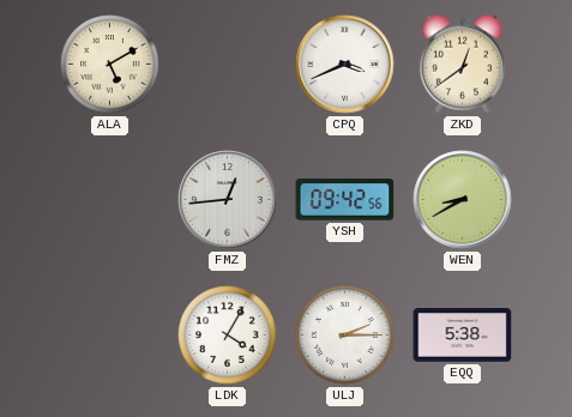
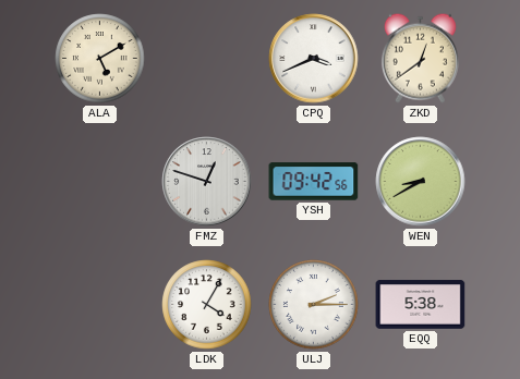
FMZ: 12:44 -> 12:48
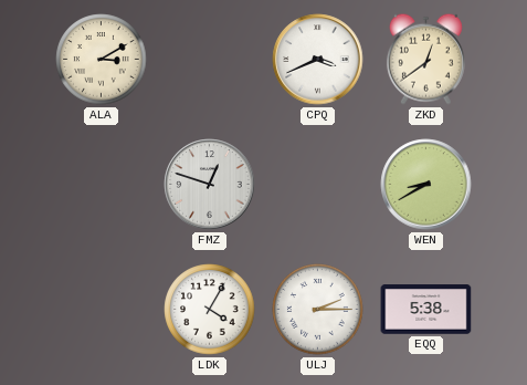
ALA: 5:10 -> 3:10
YSH: 09:42 -> none
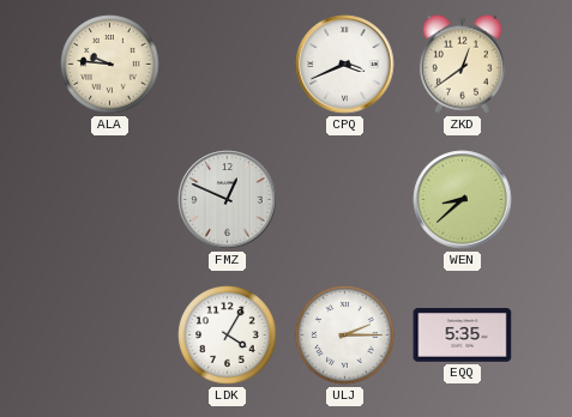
ALA: 3:10 -> 9:46
FMZ: 12:48 -> 12:49
WEN: 8:40 -> 8:38
EQQ: 5:38 -> 5:35
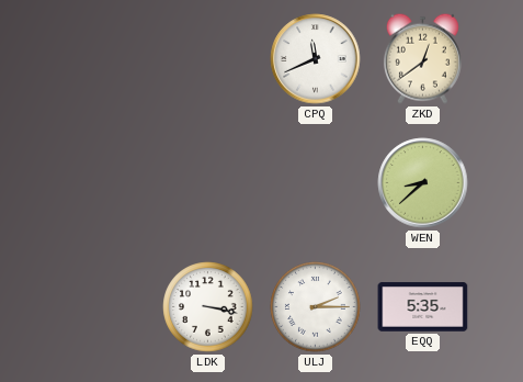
ALA: 9:46 -> none
CPQ: 3:41 -> 11:41
FMZ: 12:49 -> none
LDK: 4:05 -> 3:17
